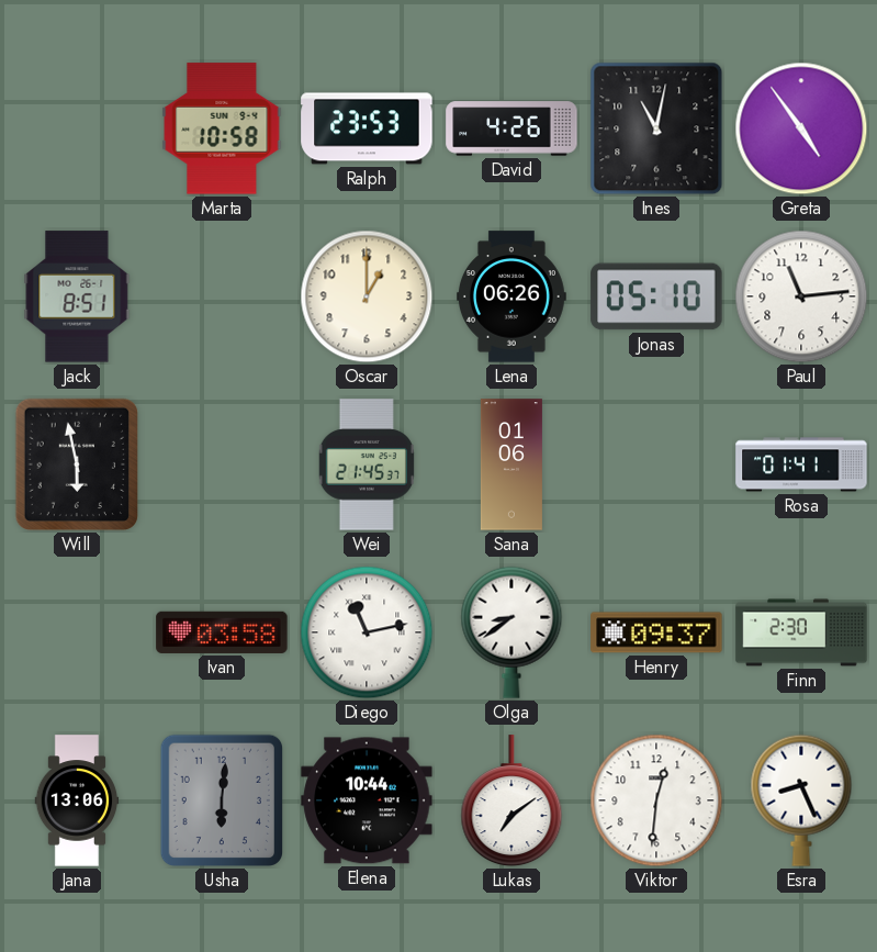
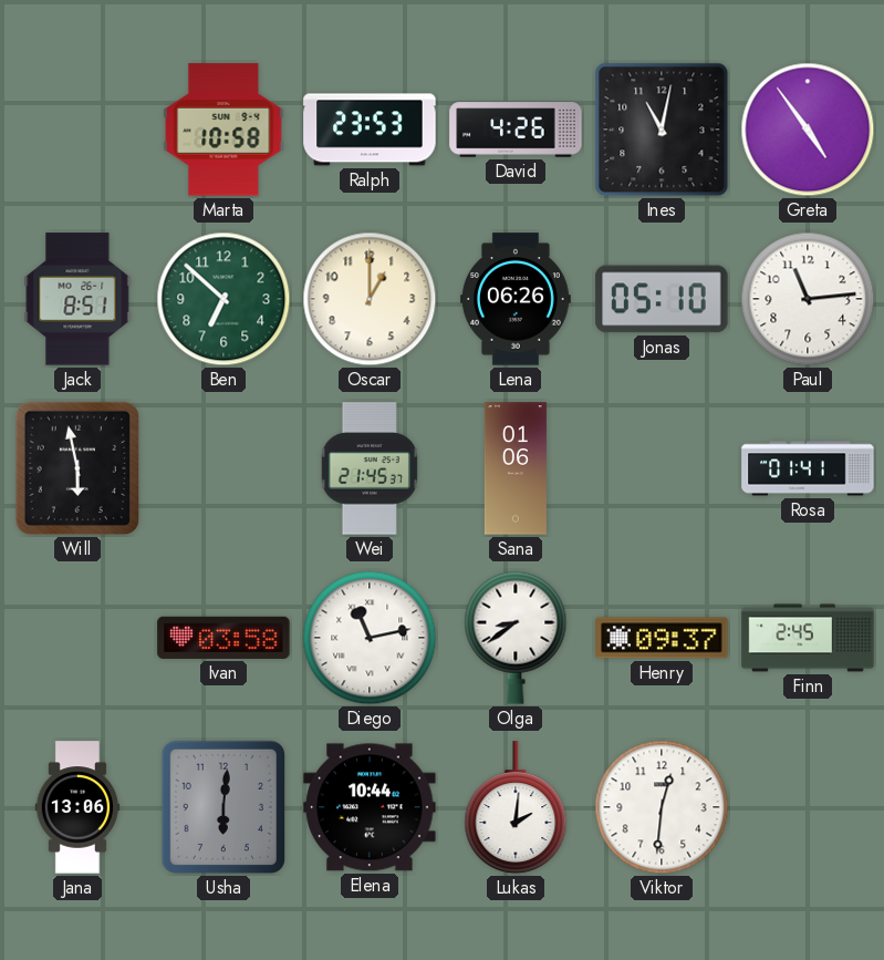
Ben: none -> 6:52
Finn: 2:30 -> 2:45
Lukas: 7:09 -> 2:01
Esra: 8:26 -> none
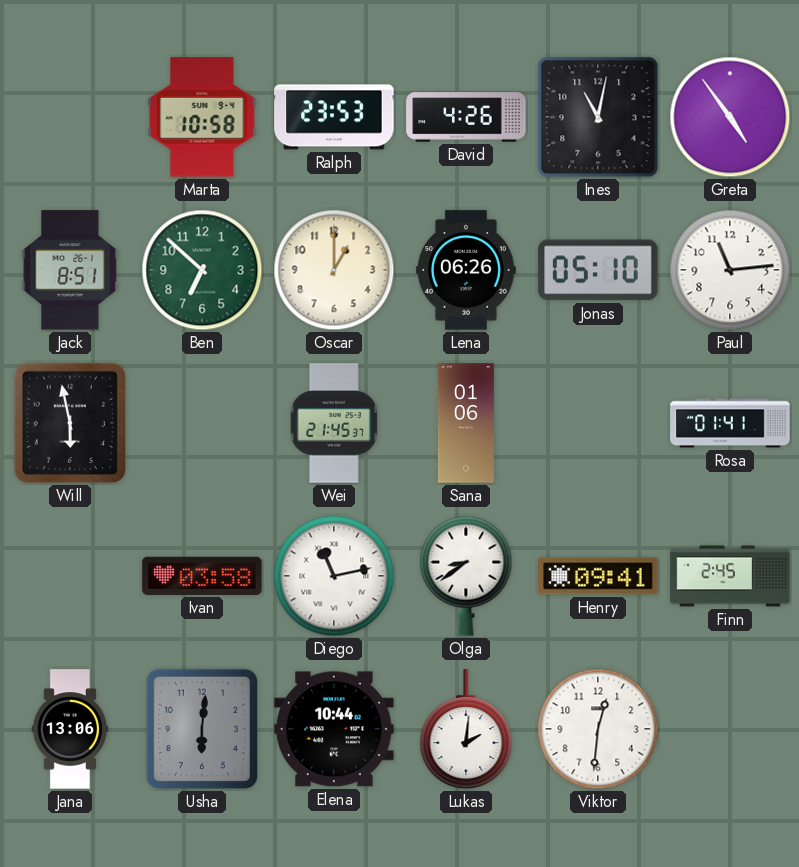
Henry: 09:37 -> 09:41
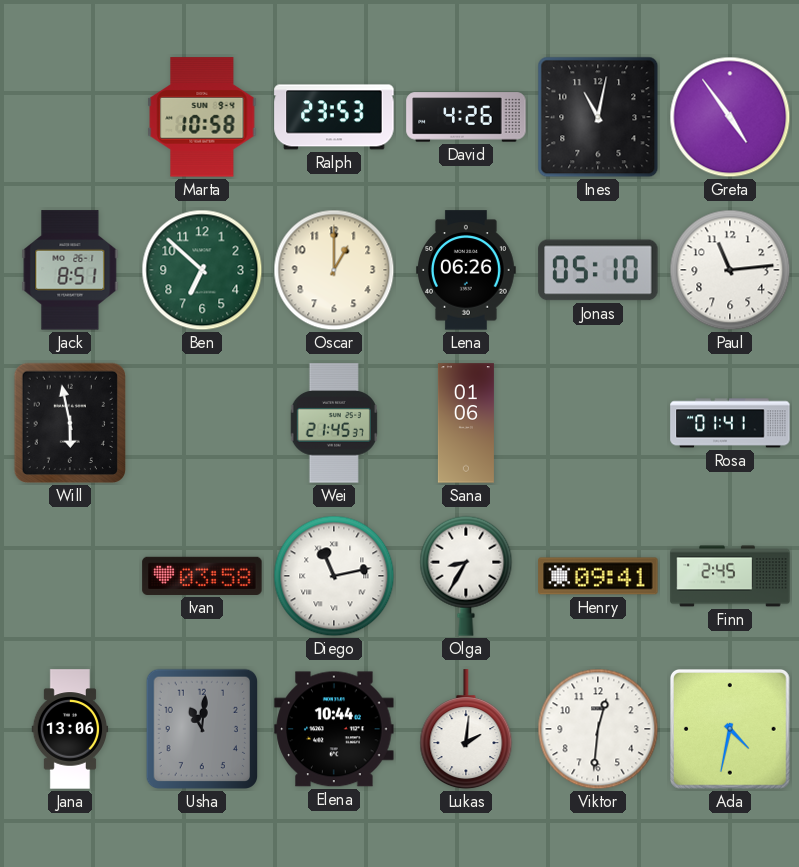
Olga: 8:39 -> 8:35
Usha: 6:01 -> 11:01
Ada: none -> 4:32
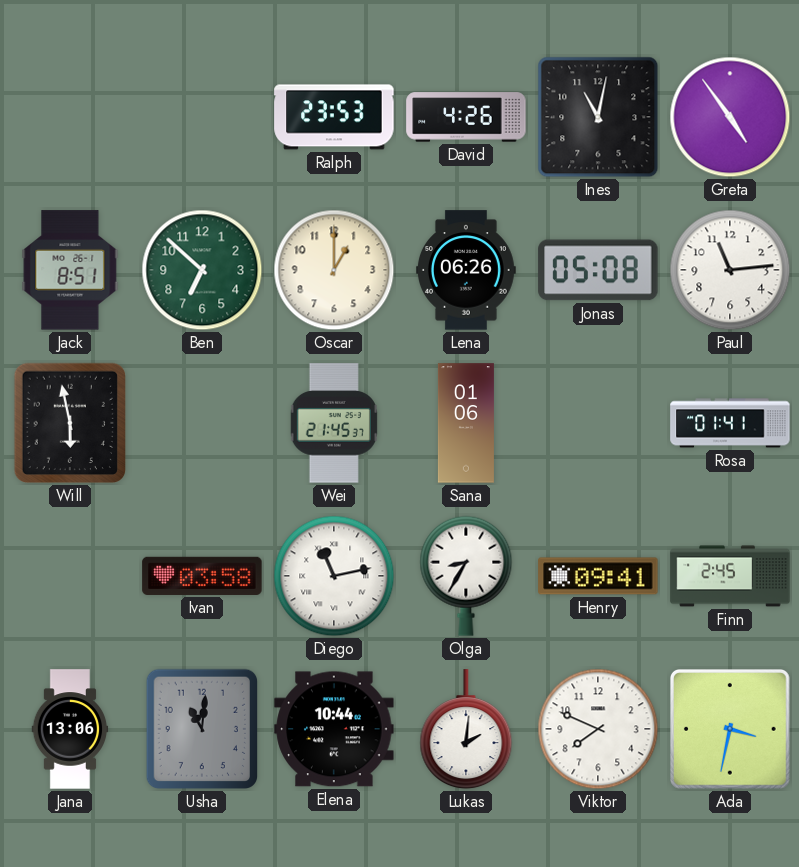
Marta: 10:58 -> none
Jonas: 05:10 -> 05:08
Viktor: 12:31 -> 7:49
Ada: 4:32 -> 3:32
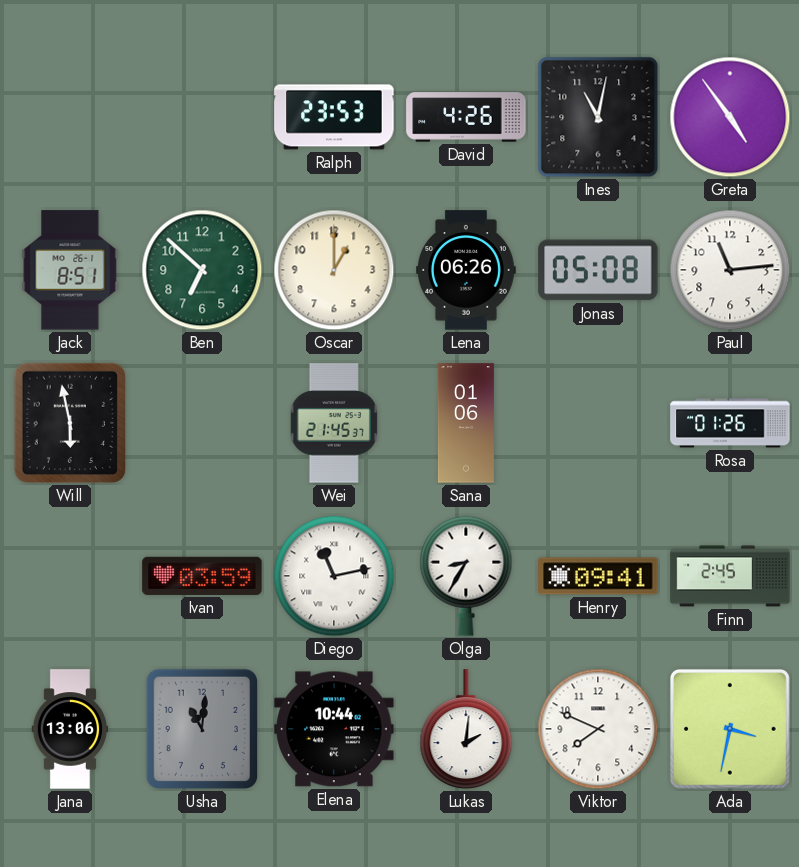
Rosa: 01:41 -> 01:26
Ivan: 03:58 -> 03:59
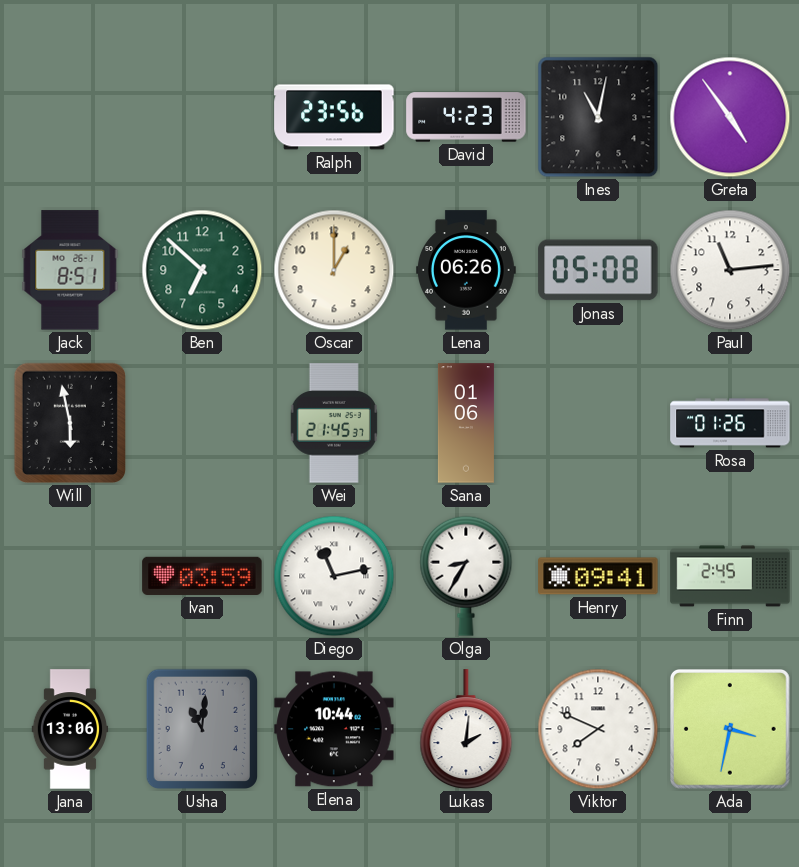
Ralph: 23:53 -> 23:56
David: 4:26 -> 4:23
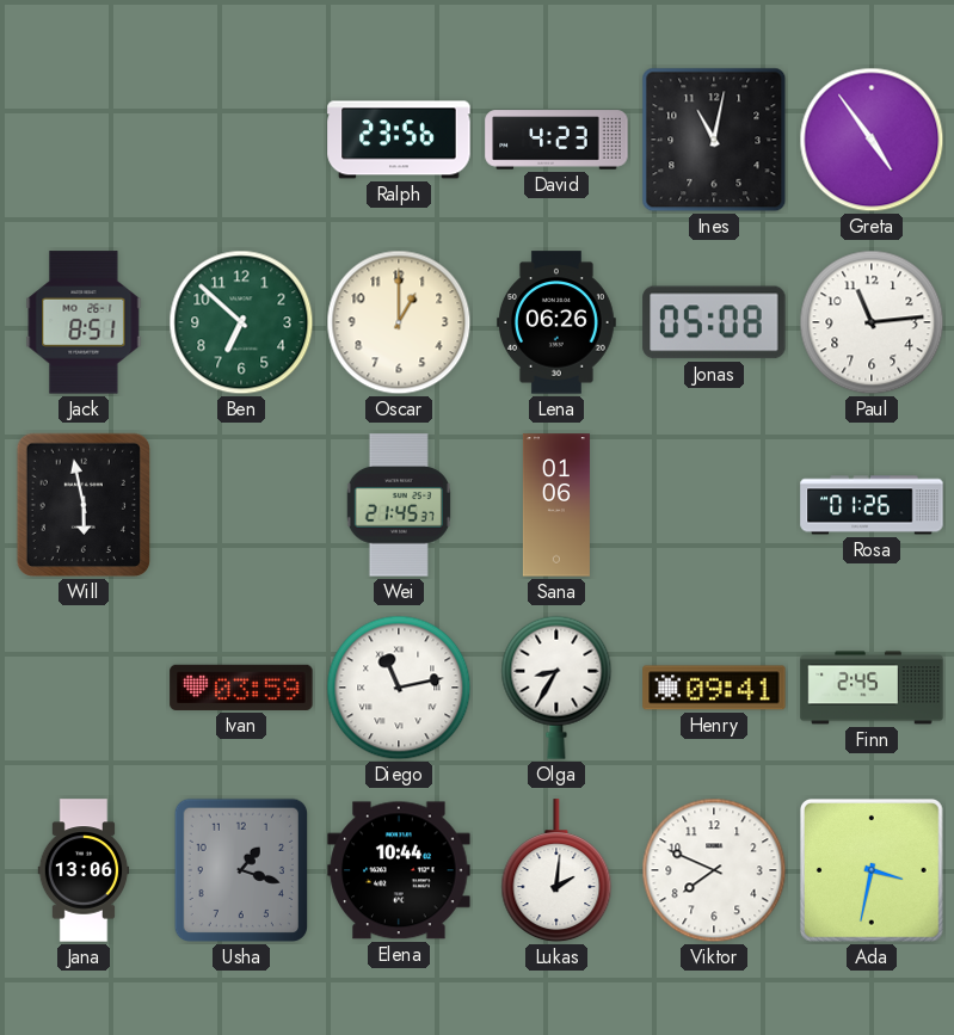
Usha: 11:01 -> 1:18
